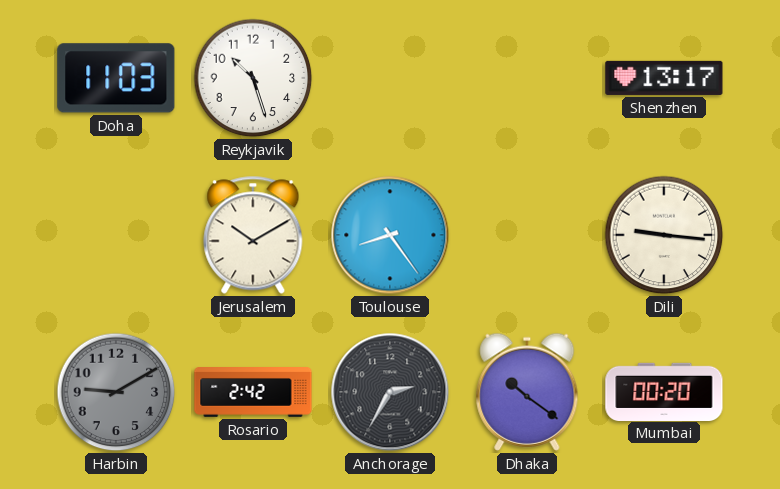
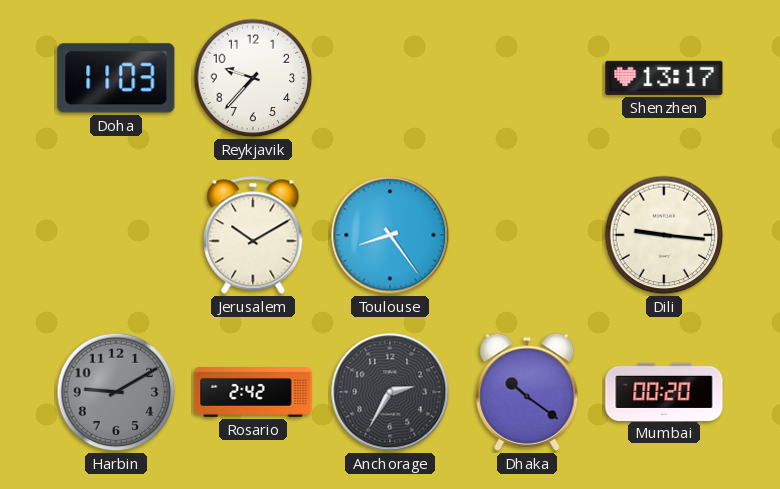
Reykjavik: 10:27 -> 9:37
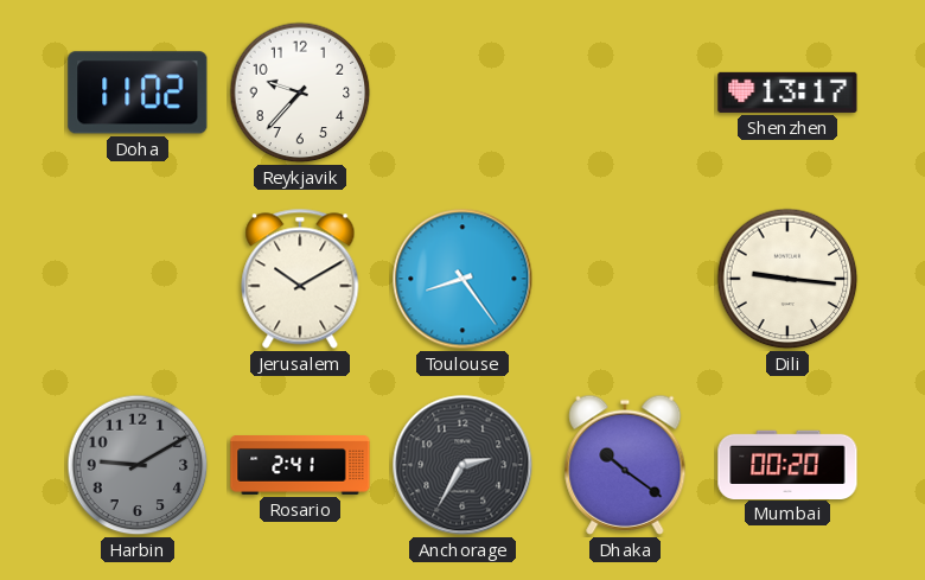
Doha: 11:03 -> 11:02
Rosario: 2:42 -> 2:41
